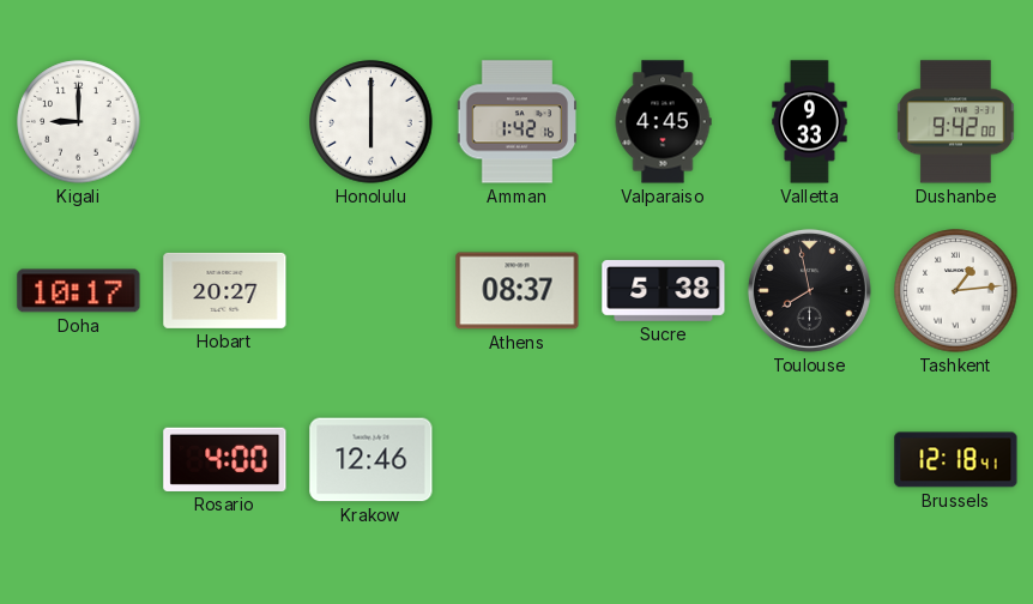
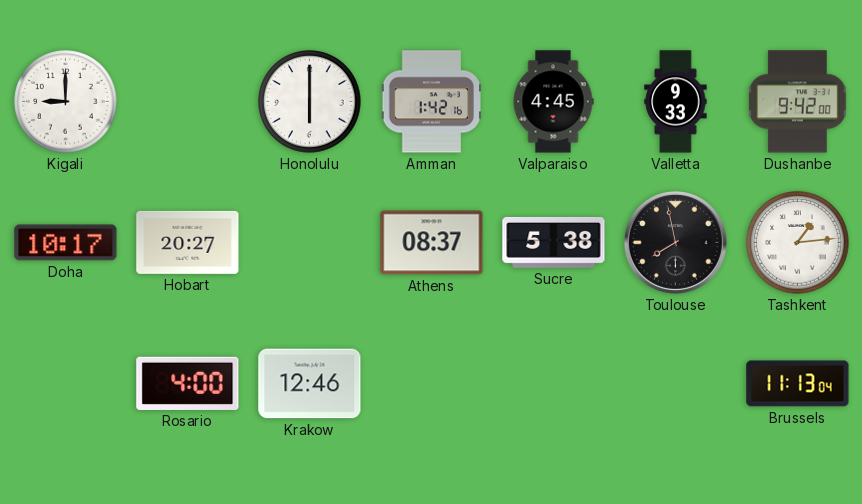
Brussels: 12:18 -> 11:13
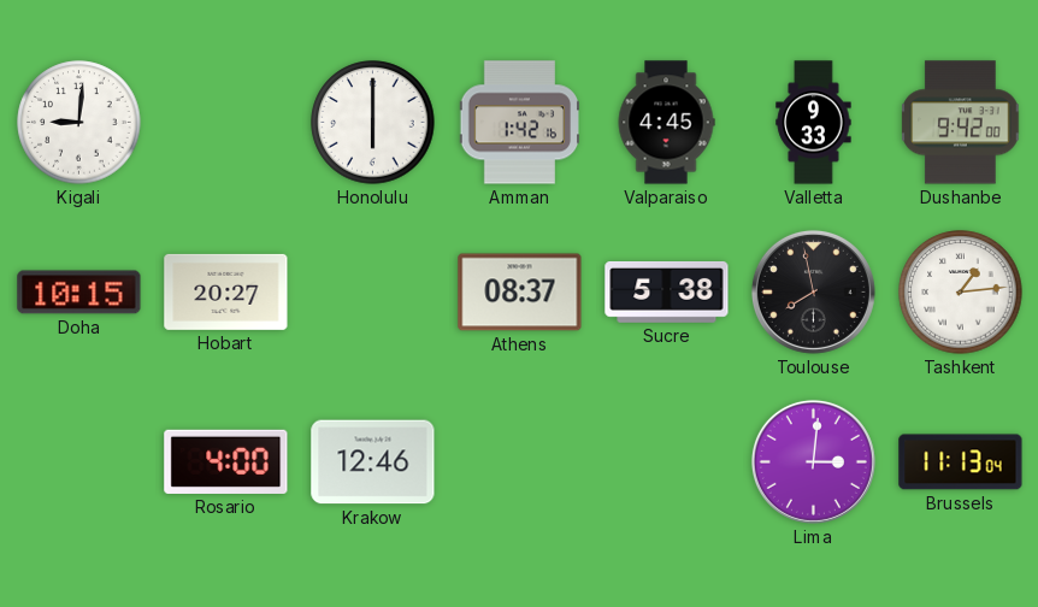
Kigali: 9:00 -> 9:01
Doha: 10:17 -> 10:15
Lima: none -> 3:01
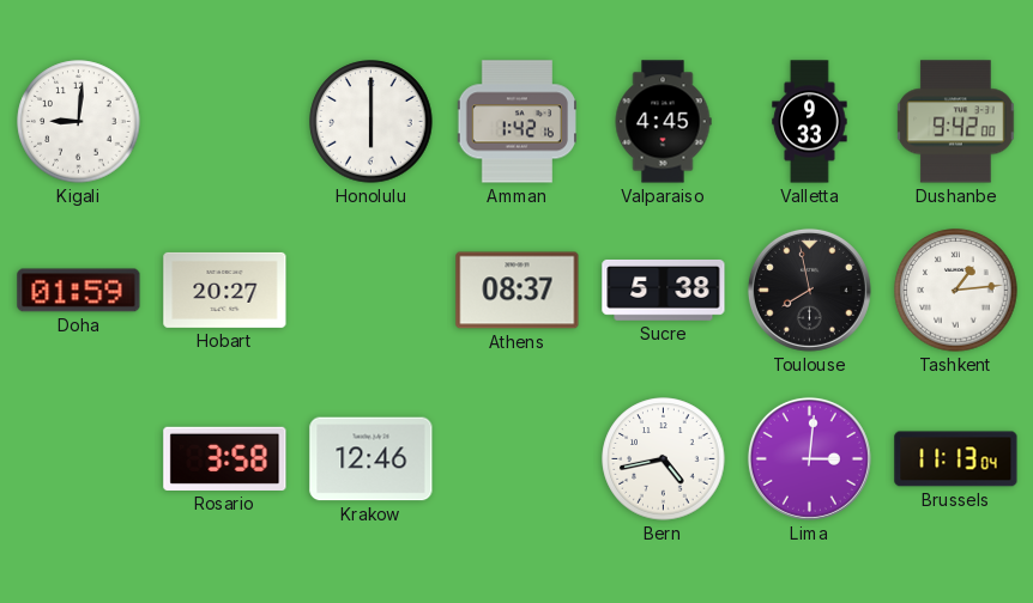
Doha: 10:15 -> 01:59
Rosario: 4:00 -> 3:58
Bern: none -> 4:43
